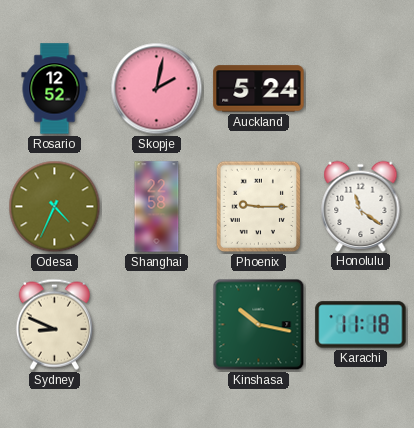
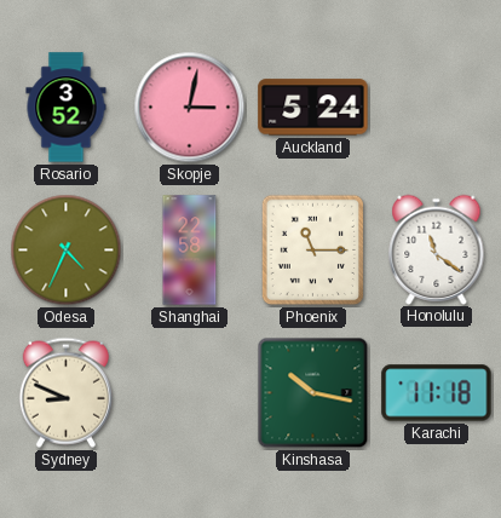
Rosario: 12:52 -> 3:52
Skopje: 2:02 -> 3:02
Phoenix: 9:15 -> 11:15
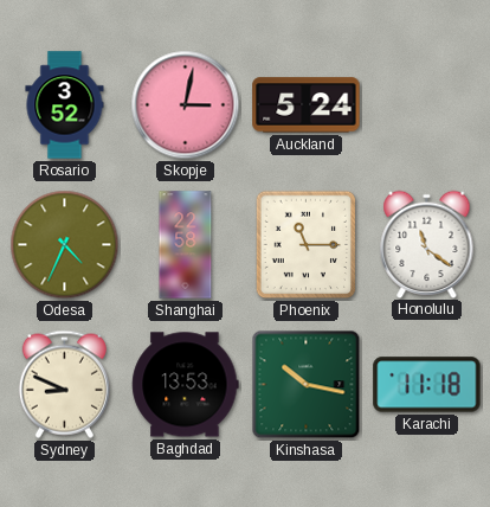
Baghdad: none -> 13:53
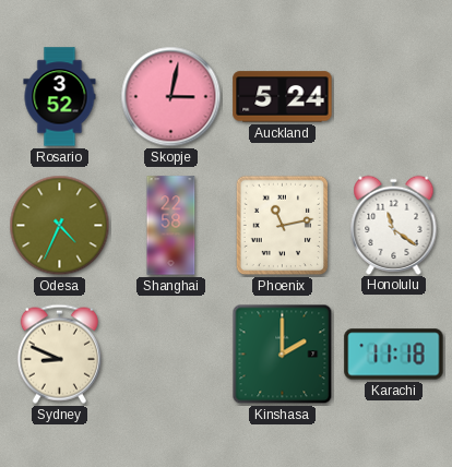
Phoenix: 11:15 -> 11:13
Baghdad: 13:53 -> none
Kinshasa: 10:17 -> 2:00
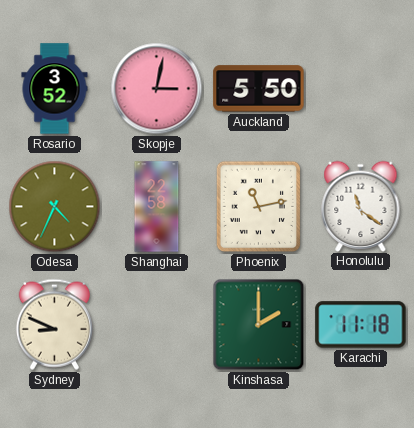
Auckland: 5:24 -> 5:50
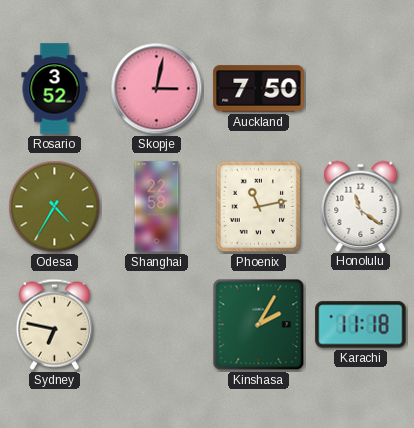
Auckland: 5:50 -> 7:50
Odesa: 4:34 -> 4:35
Sydney: 8:49 -> 6:47
Kinshasa: 2:00 -> 2:05
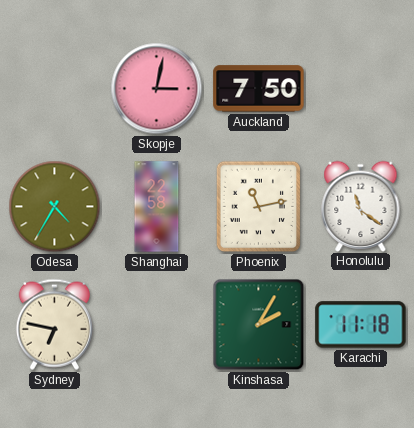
Rosario: 3:52 -> none
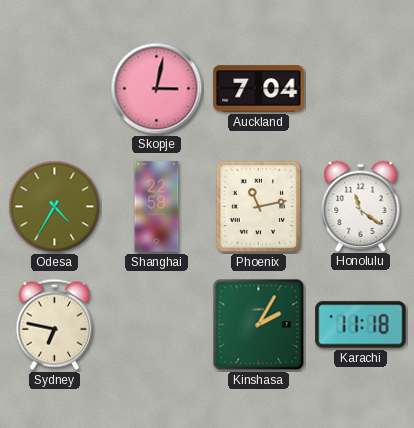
Auckland: 7:50 -> 7:04
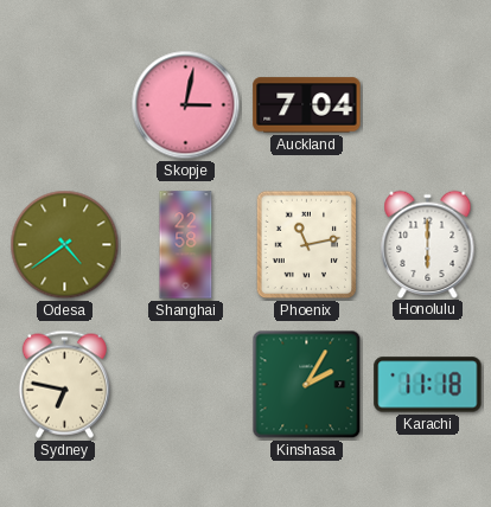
Odesa: 4:35 -> 4:39
Honolulu: 11:21 -> 6:00
